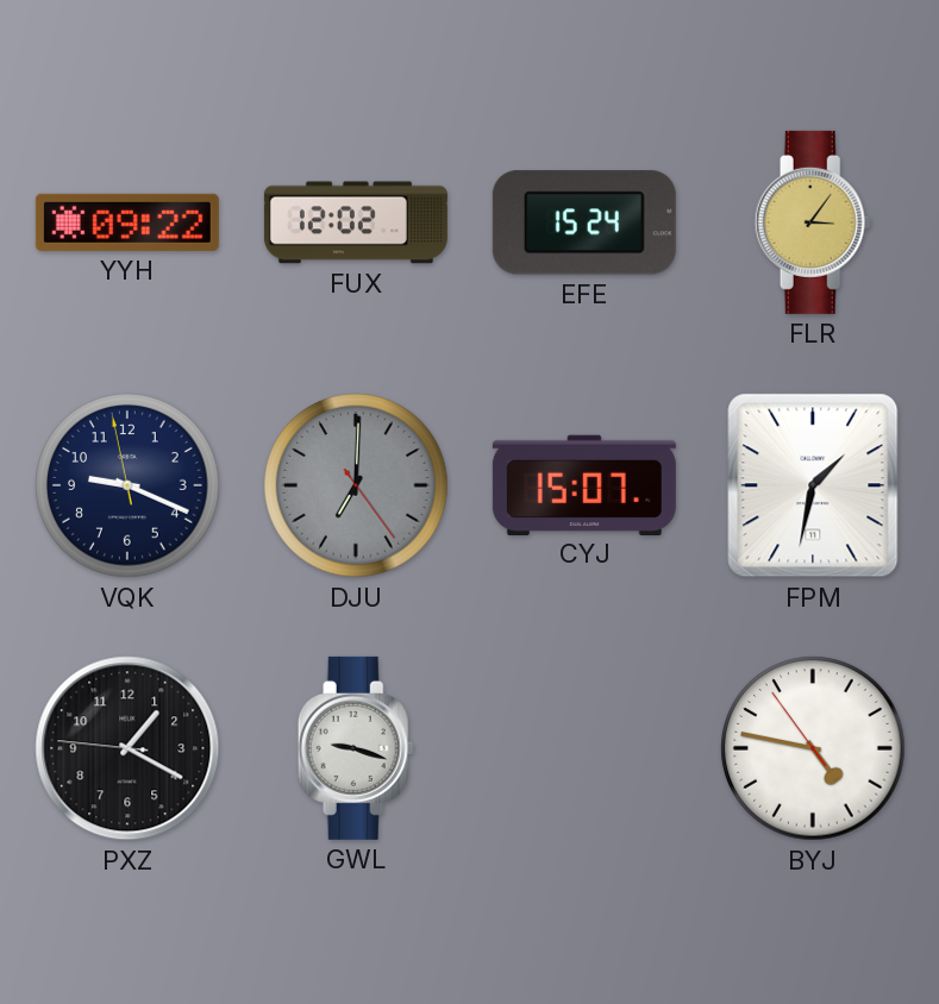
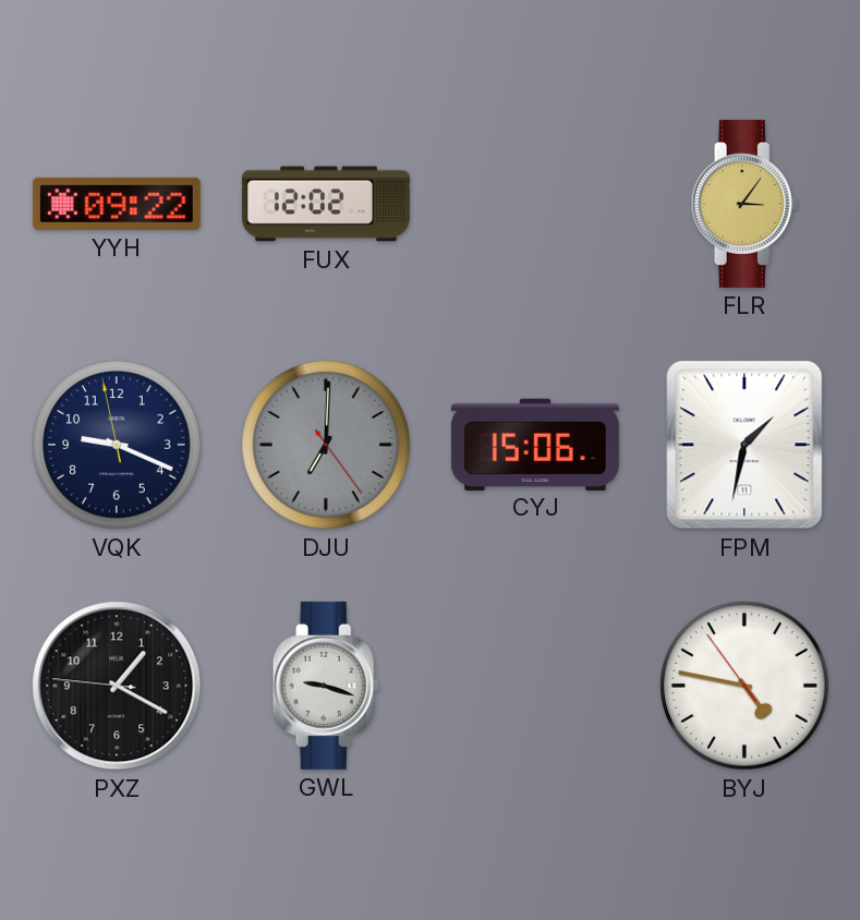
EFE: 15:24 -> none
CYJ: 15:07 -> 15:06
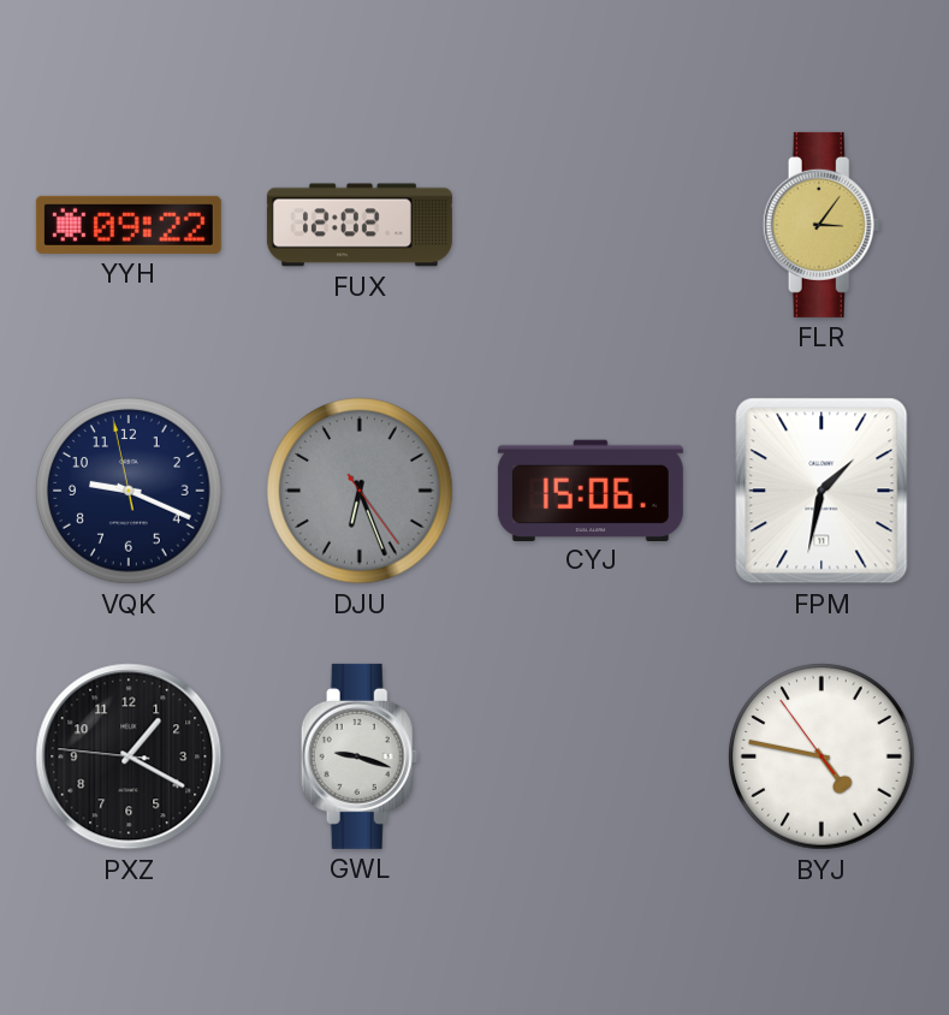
DJU: 7:00 -> 6:26
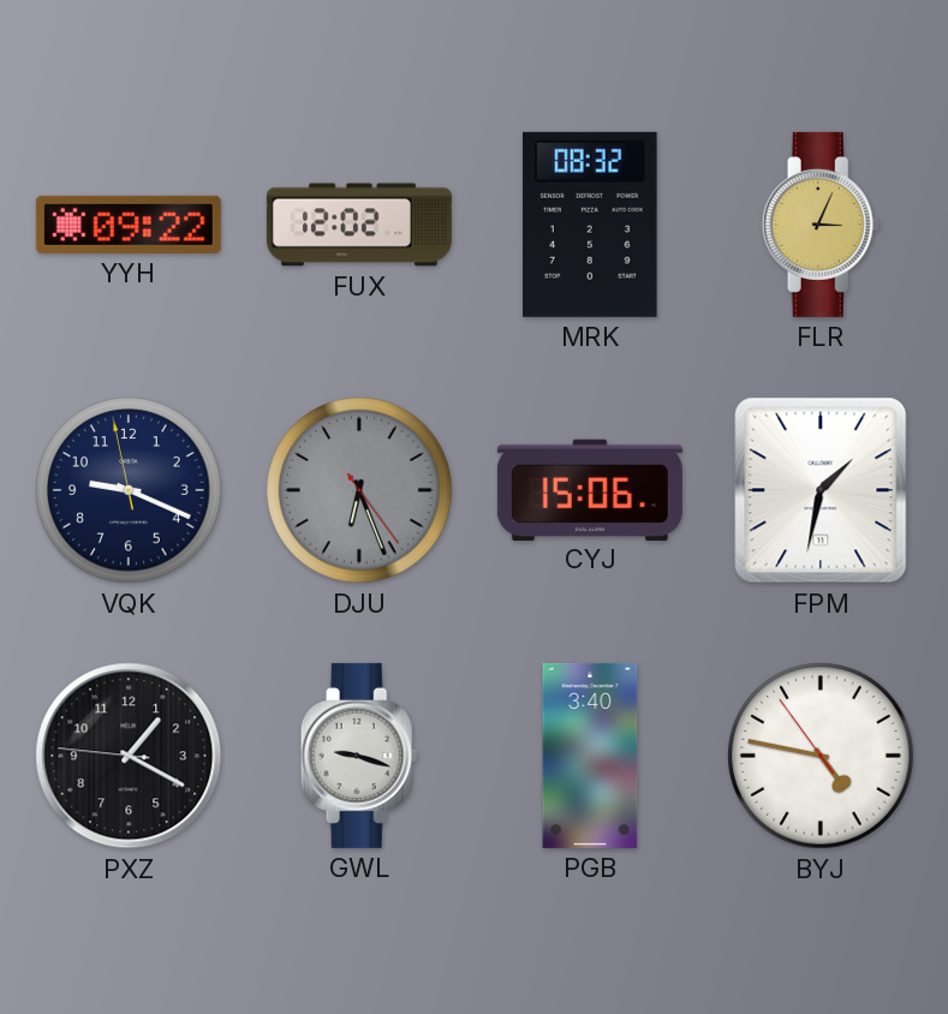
MRK: none -> 08:32
FLR: 3:06 -> 3:04
PGB: none -> 3:40
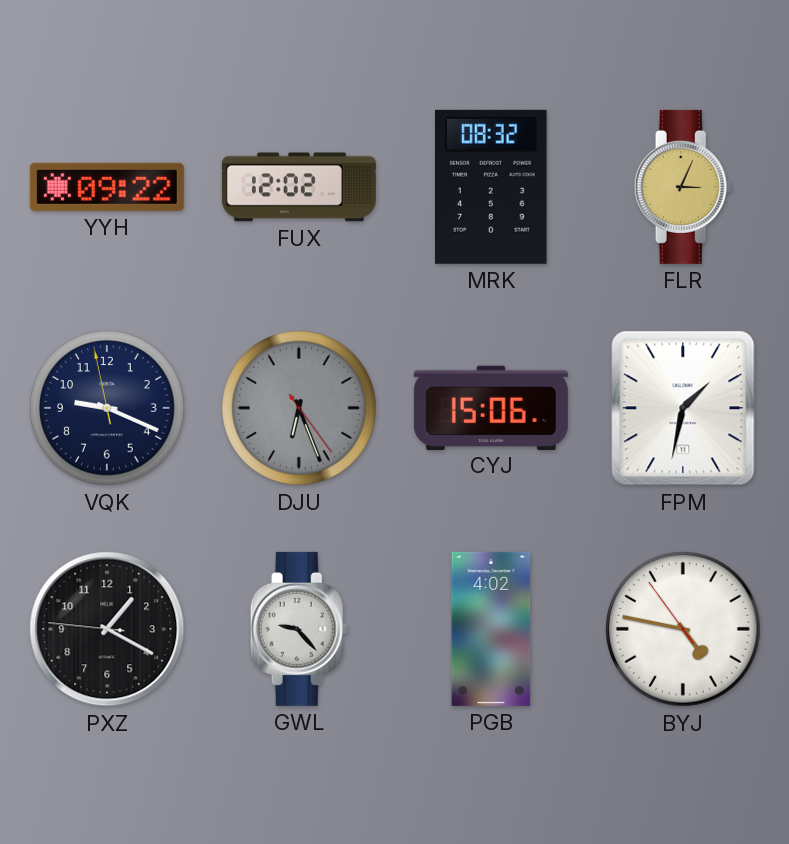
GWL: 9:18 -> 9:23
PGB: 3:40 -> 4:02
